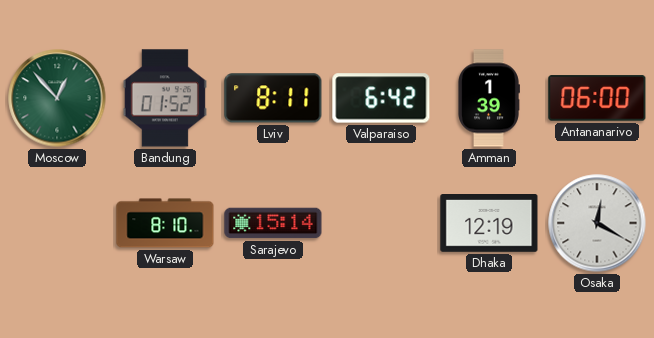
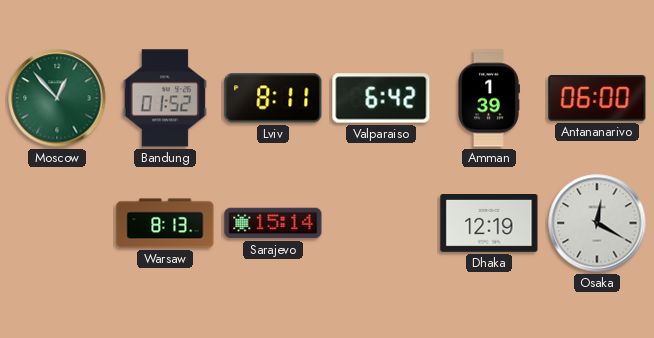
Warsaw: 8:10 -> 8:13
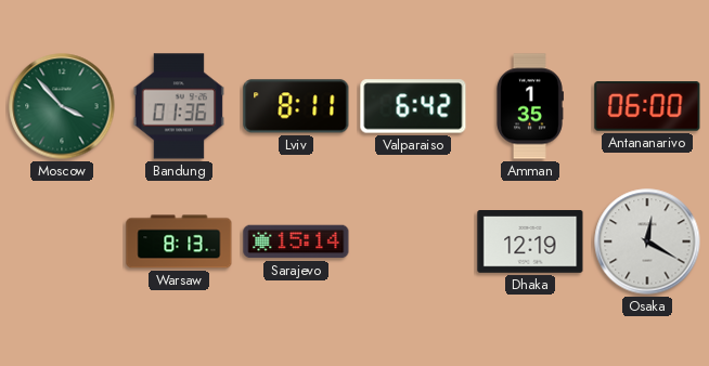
Moscow: 12:53 -> 3:53
Bandung: 01:52 -> 01:36
Amman: 1:39 -> 1:35
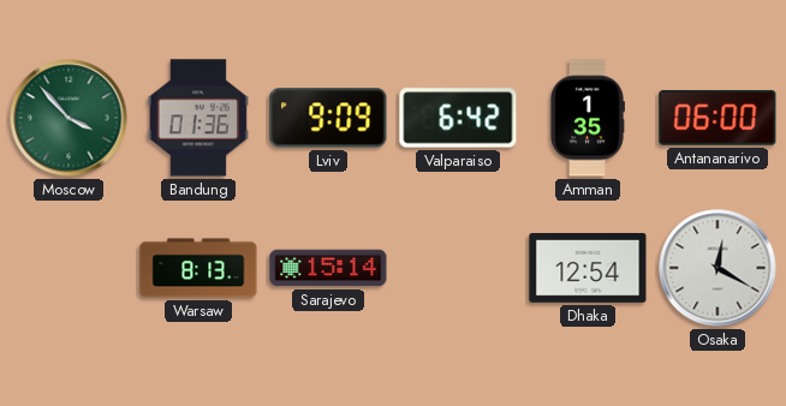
Lviv: 8:11 -> 9:09
Dhaka: 12:19 -> 12:54
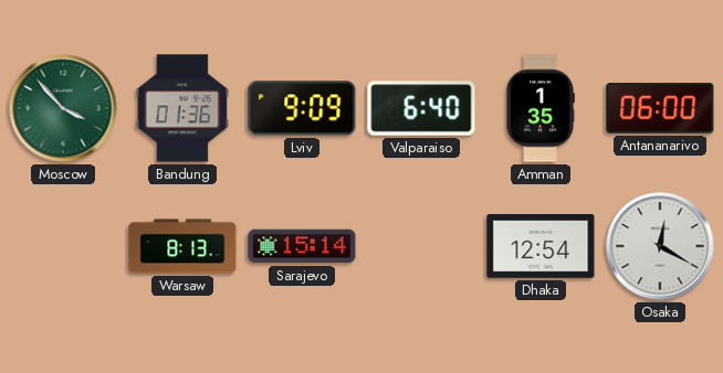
Valparaiso: 6:42 -> 6:40
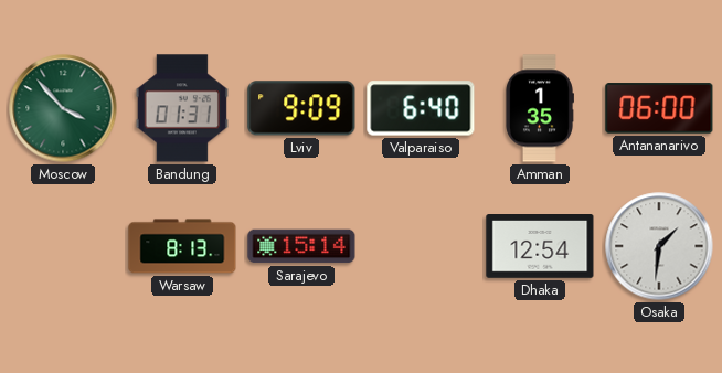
Bandung: 01:36 -> 01:31
Osaka: 12:20 -> 1:31
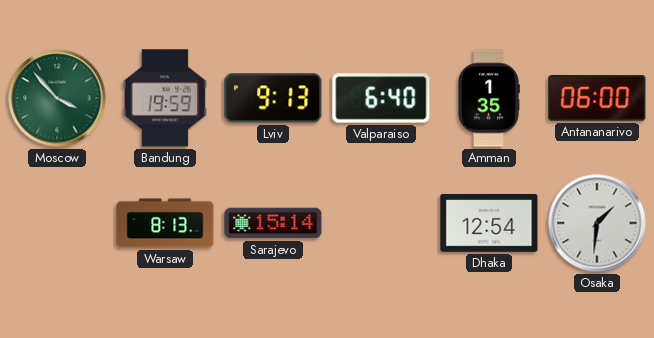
Bandung: 01:31 -> 19:59
Lviv: 9:09 -> 9:13
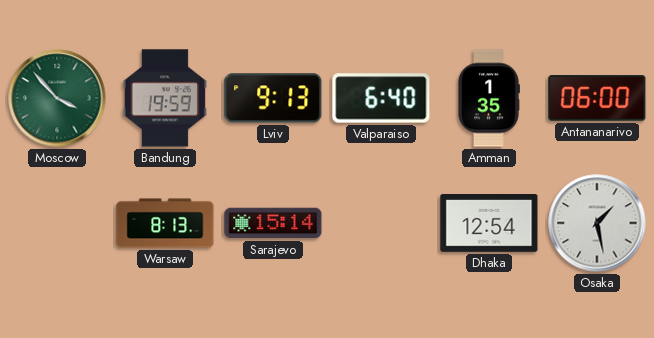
Osaka: 1:31 -> 1:28
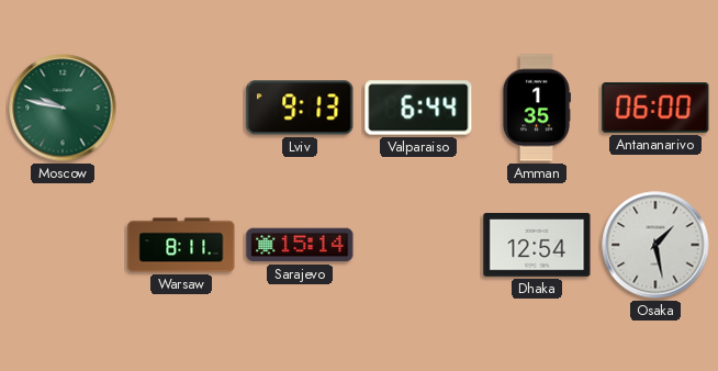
Moscow: 3:53 -> 9:47
Bandung: 19:59 -> none
Valparaiso: 6:40 -> 6:44
Warsaw: 8:13 -> 8:11
